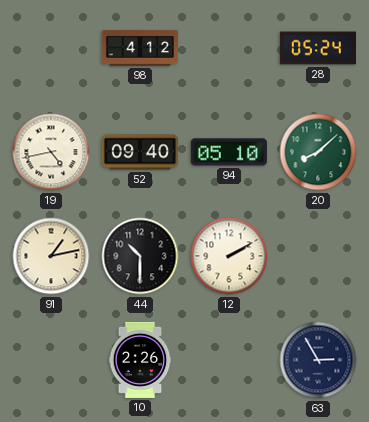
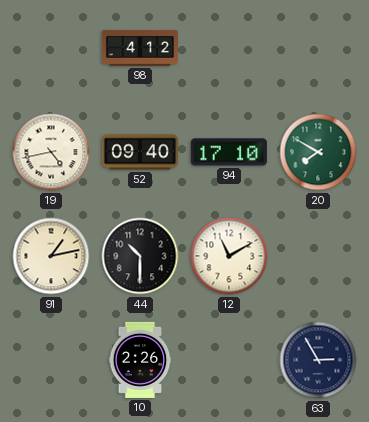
28: 05:24 -> none
94: 05:10 -> 17:10
20: 8:08 -> 7:50
12: 2:10 -> 11:10
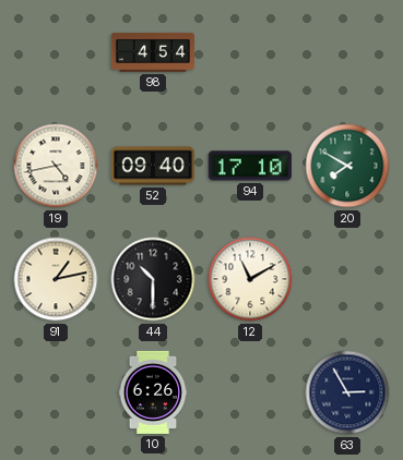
98: 4:12 -> 4:54
10: 2:26 -> 6:26
